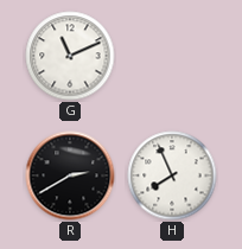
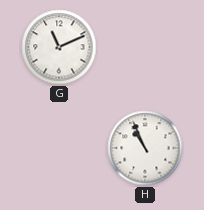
R: 2:40 -> none
H: 7:56 -> 10:56
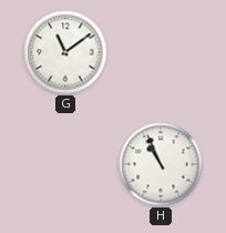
G: 11:11 -> 11:09
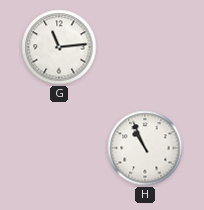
G: 11:09 -> 11:14
